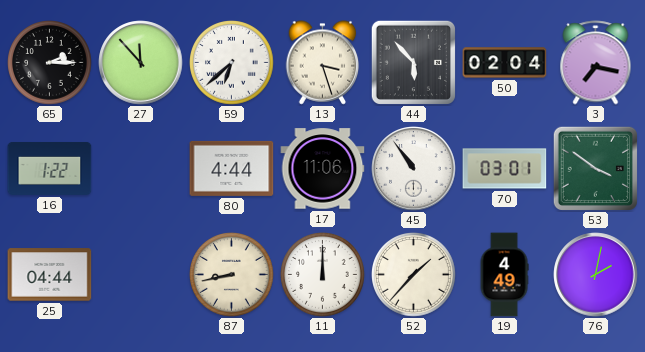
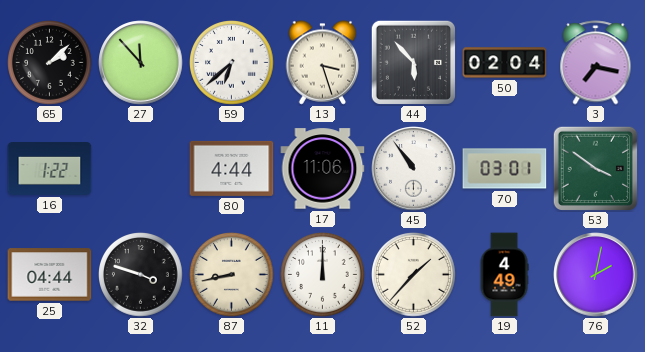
65: 2:15 -> 2:08
32: none -> 3:48
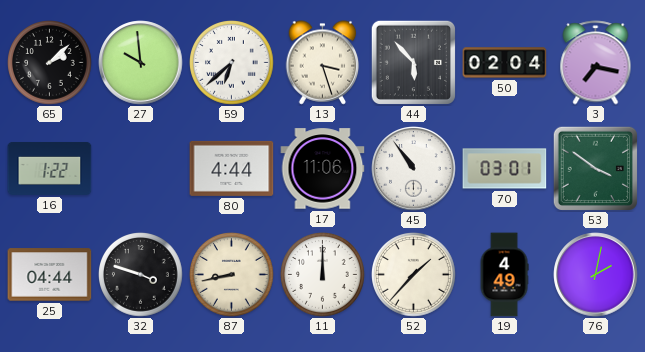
27: 11:53 -> 9:59
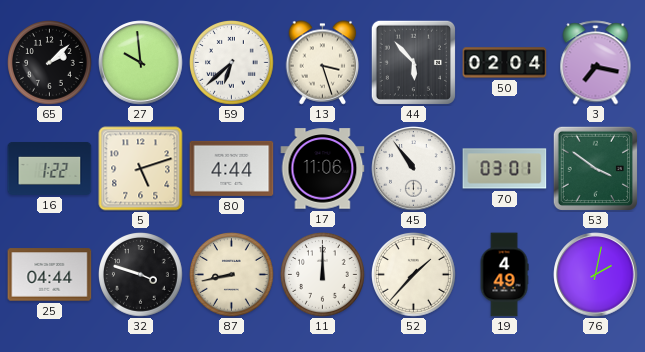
5: none -> 5:12
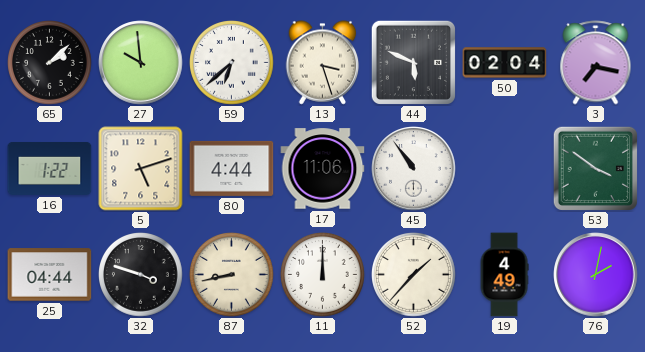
44: 5:53 -> 5:49
70: 03:01 -> none
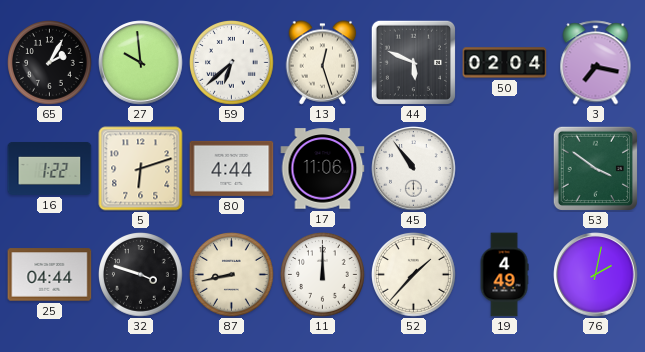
65: 2:08 -> 2:05
13: 3:27 -> 12:27
5: 5:12 -> 6:12
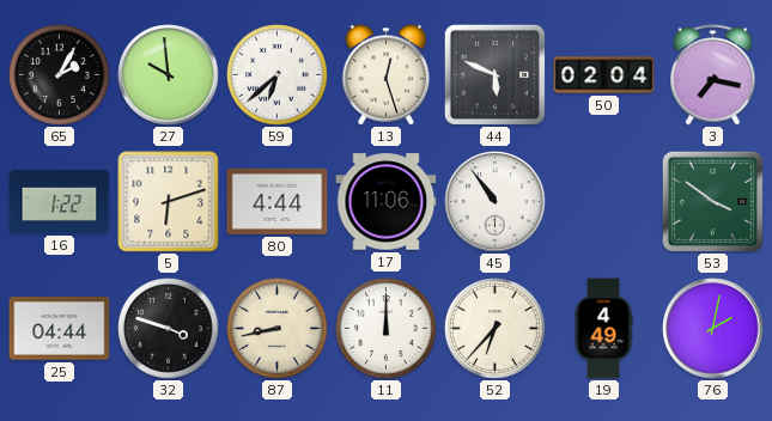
52: 1:37 -> 6:37
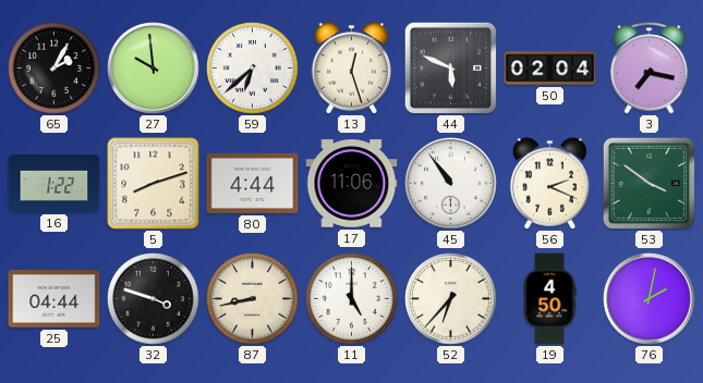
5: 6:12 -> 8:12
56: none -> 2:19
11: 12:00 -> 5:00
19: 4:49 -> 4:50
